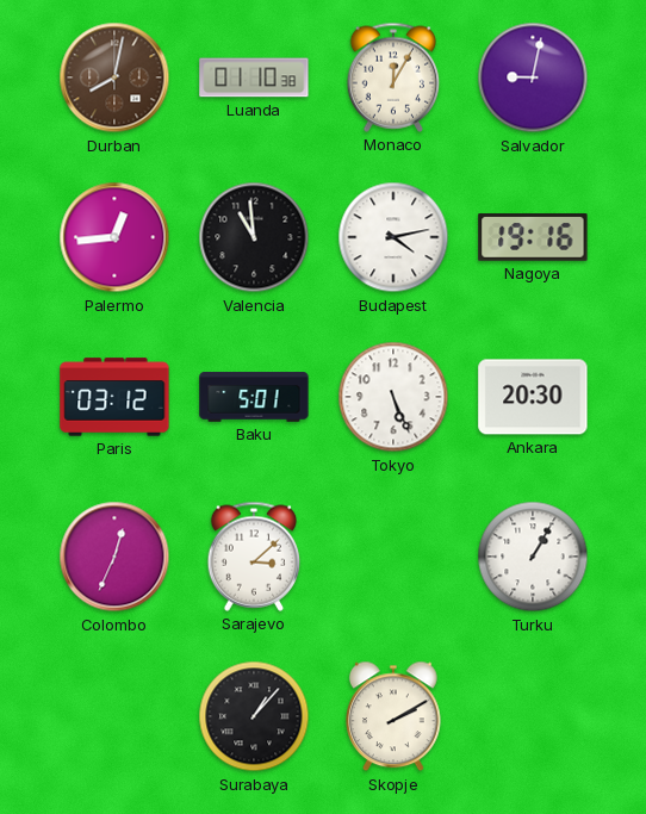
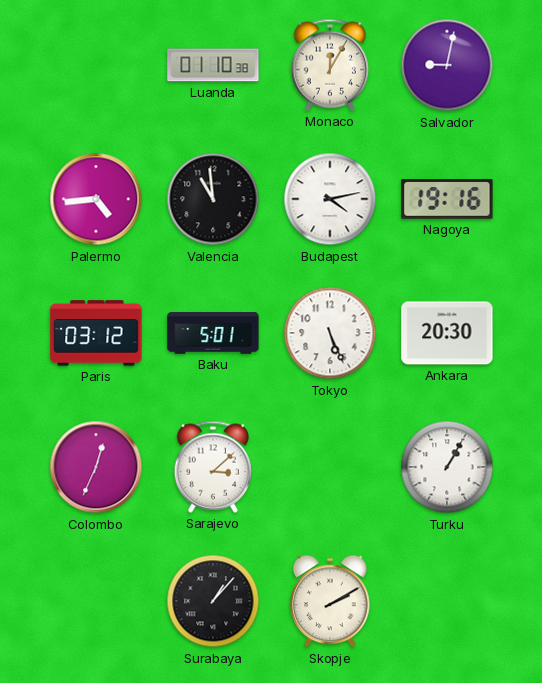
Durban: 8:02 -> none
Palermo: 12:44 -> 4:44
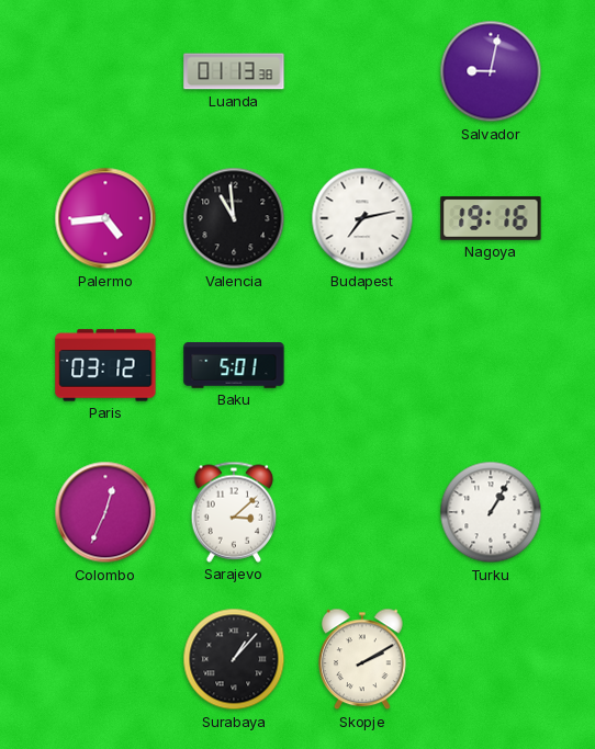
Luanda: 01:10 -> 01:13
Monaco: 12:05 -> none
Budapest: 4:13 -> 7:13
Tokyo: 5:26 -> none
Ankara: 20:30 -> none
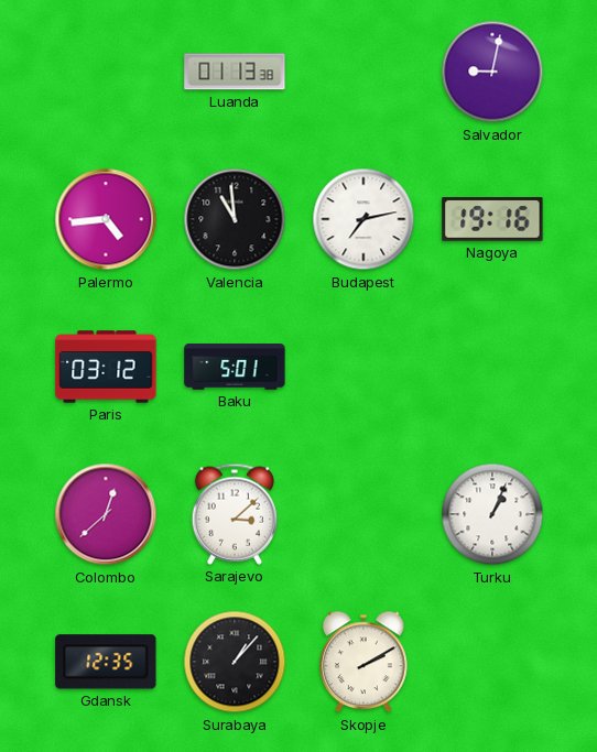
Colombo: 12:34 -> 12:38
Turku: 1:05 -> 1:04
Gdansk: none -> 12:35
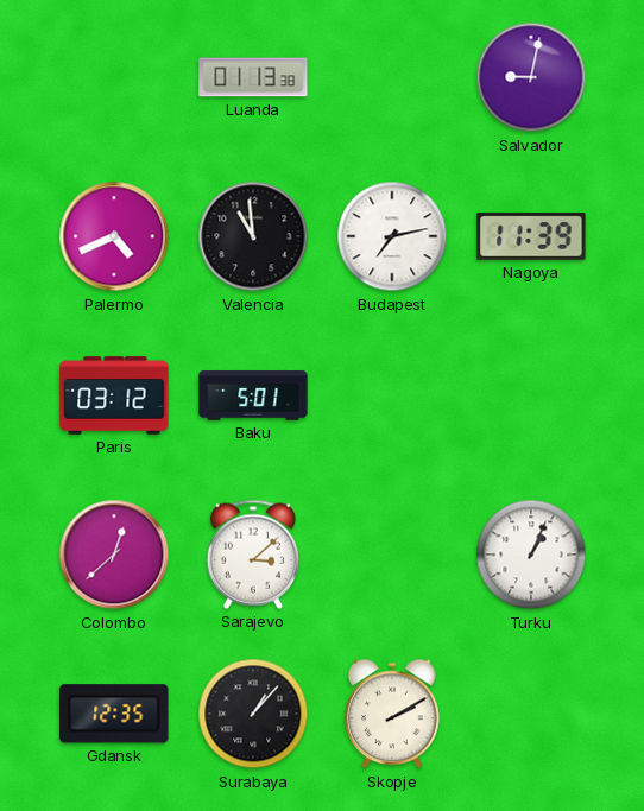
Palermo: 4:44 -> 4:41
Nagoya: 19:16 -> 11:39
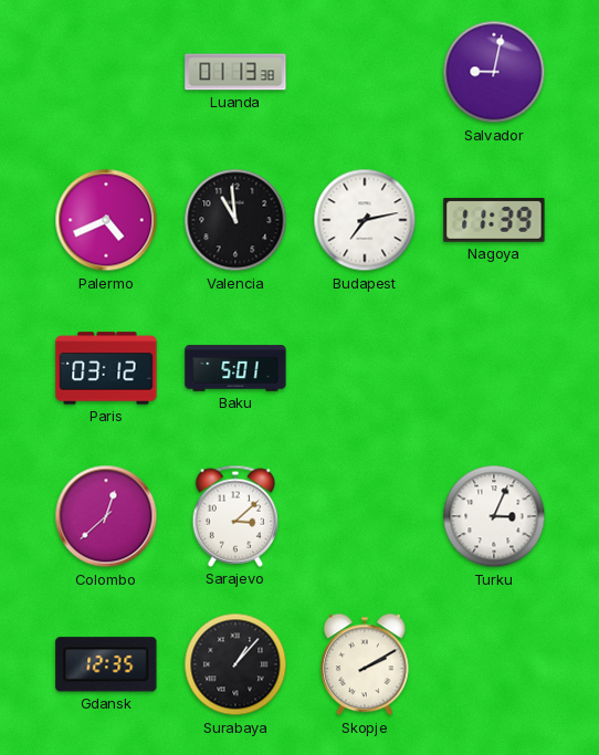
Turku: 1:04 -> 3:04
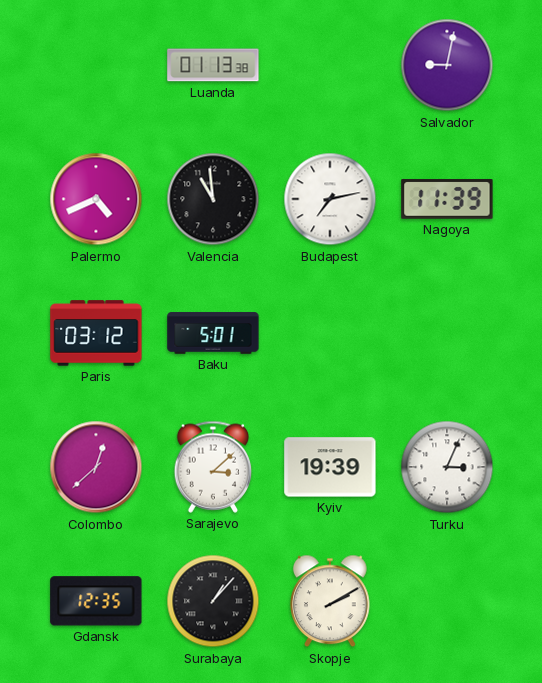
Kyiv: none -> 19:39
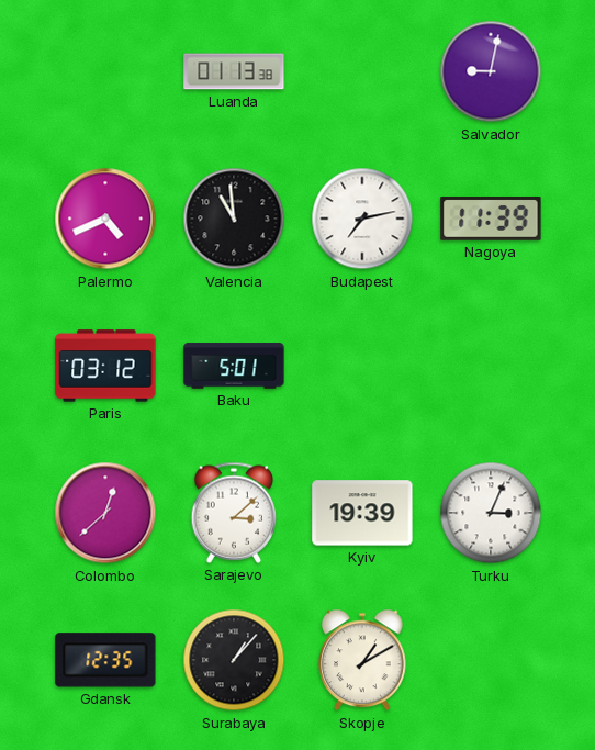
Skopje: 2:10 -> 1:10
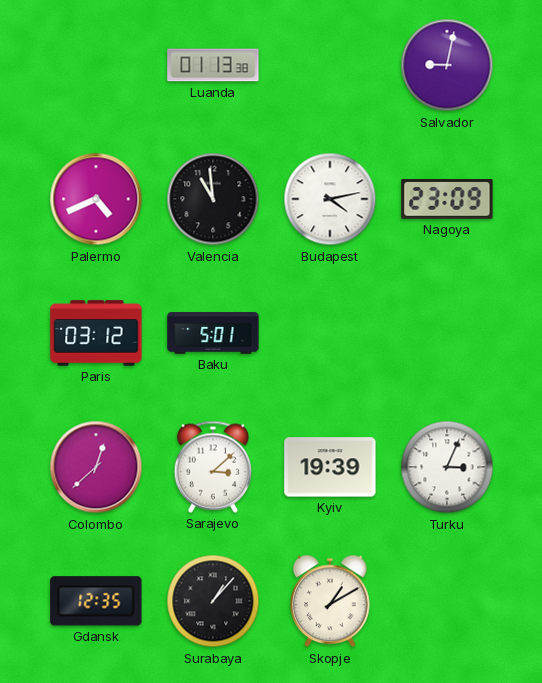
Budapest: 7:13 -> 4:13
Nagoya: 11:39 -> 23:09
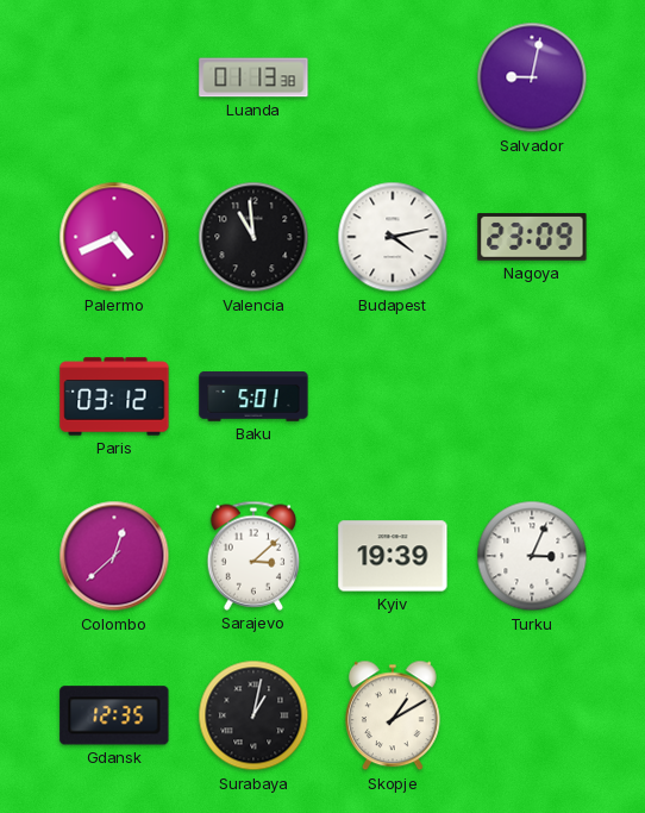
Surabaya: 1:07 -> 1:02
